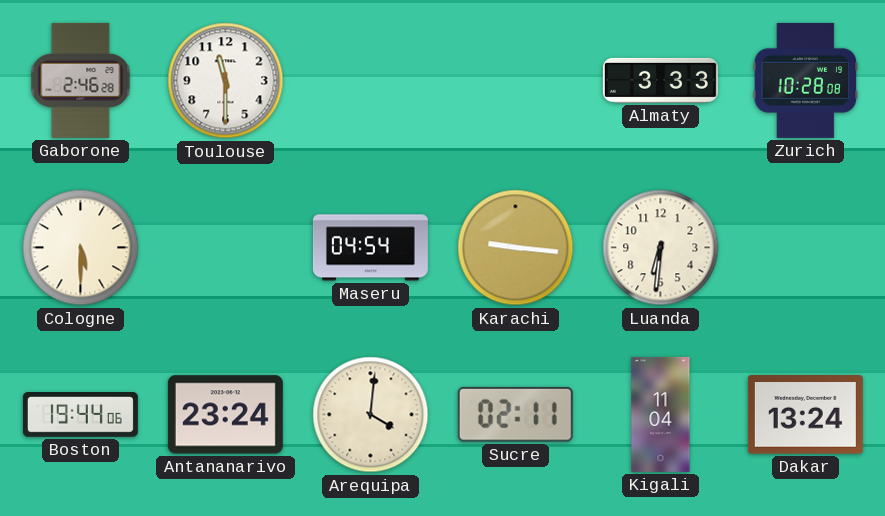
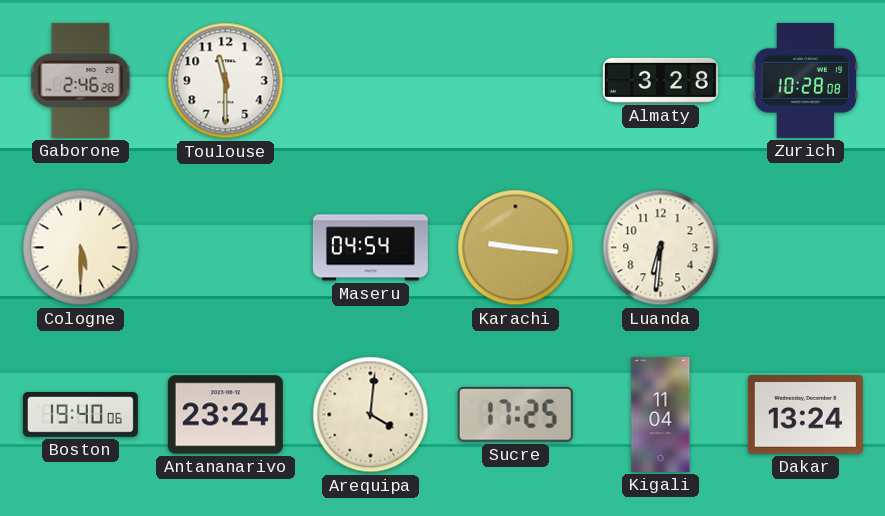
Almaty: 3:33 -> 3:28
Boston: 19:44 -> 19:40
Sucre: 02:11 -> 17:25
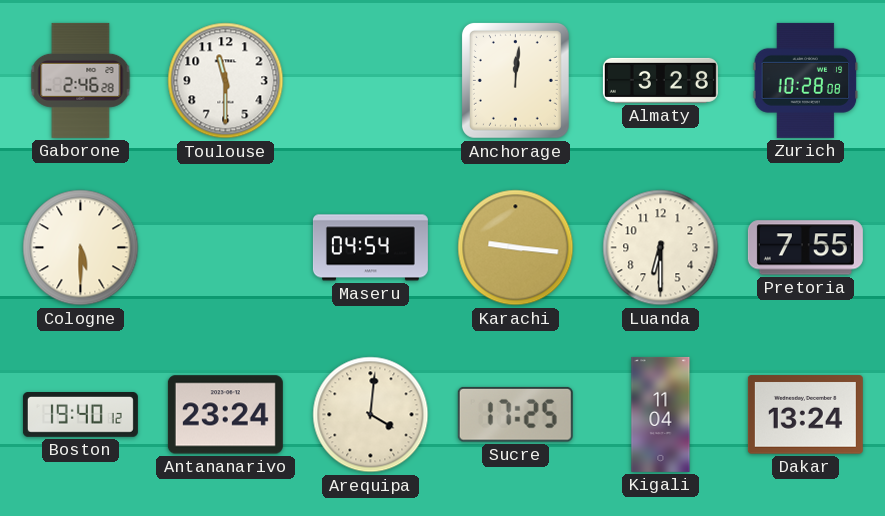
Anchorage: none -> 12:01
Luanda: 6:31 -> 6:30
Pretoria: none -> 7:55
Boston: 19:40:06 -> 19:40:12
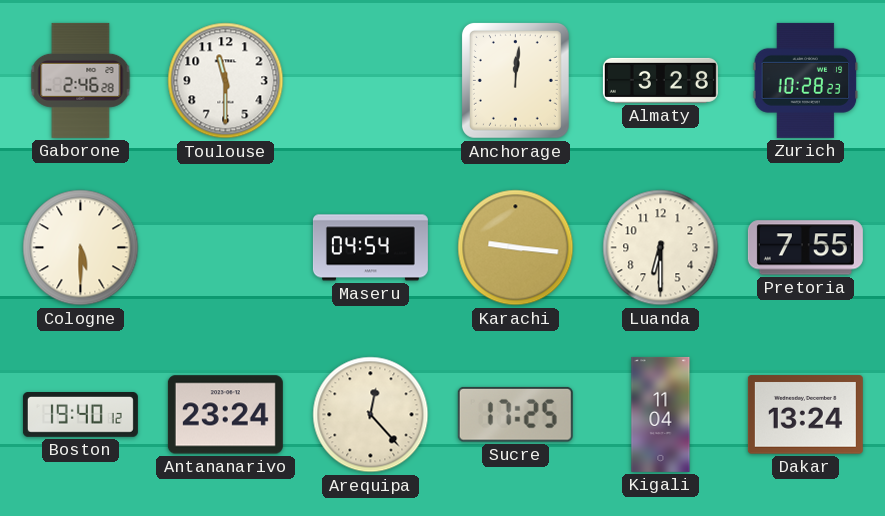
Zurich: 10:28:08 -> 10:28:23
Arequipa: 4:01 -> 12:23
